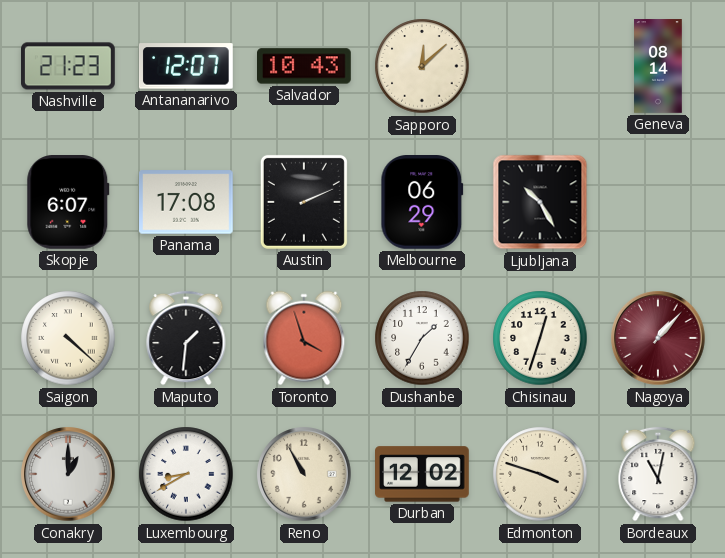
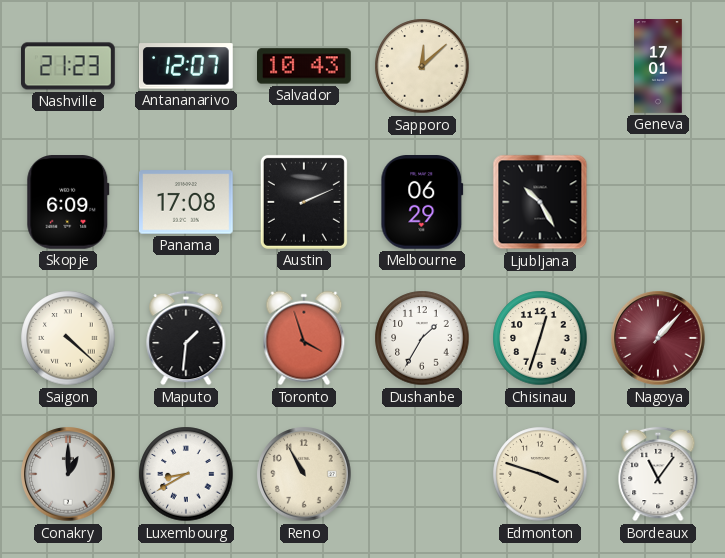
Geneva: 08:14 -> 17:01
Skopje: 6:07 -> 6:09
Durban: 12:02 -> none
Bordeaux: 11:02 -> 11:06
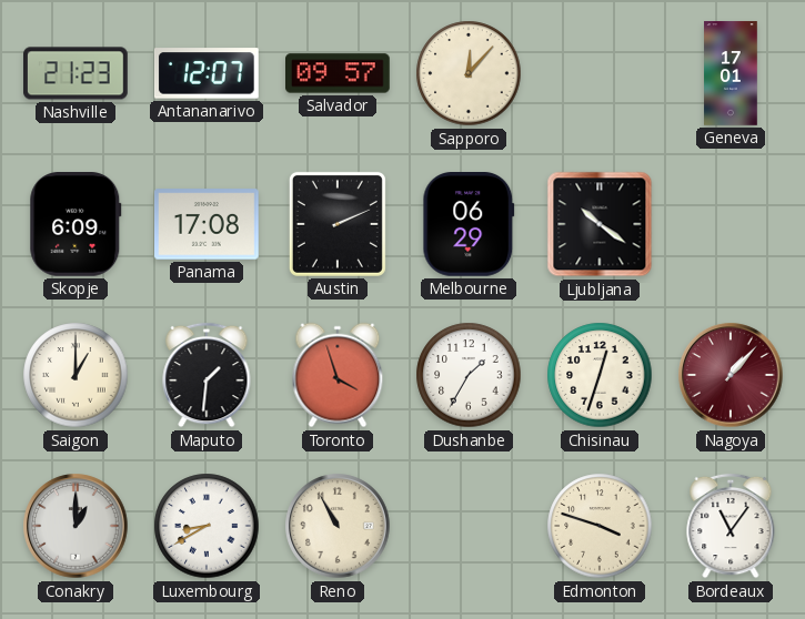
Salvador: 10:43 -> 09:57
Sapporo: 12:08 -> 12:07
Ljubljana: 10:25 -> 10:21
Saigon: 4:22 -> 1:00
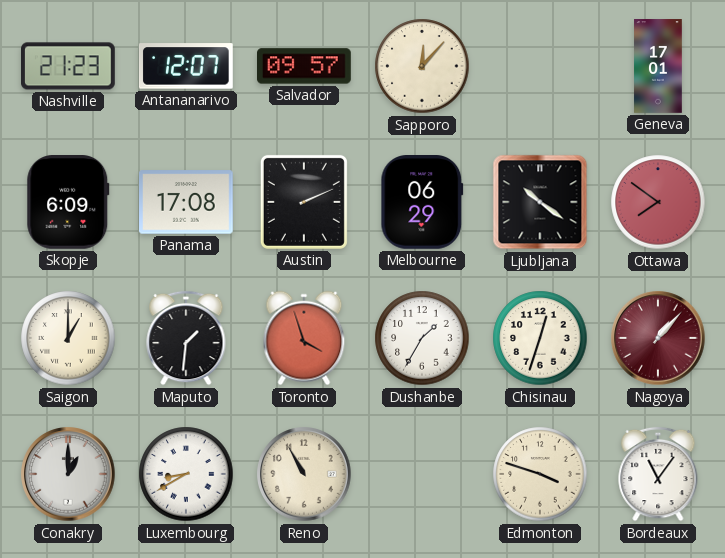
Ottawa: none -> 7:51
